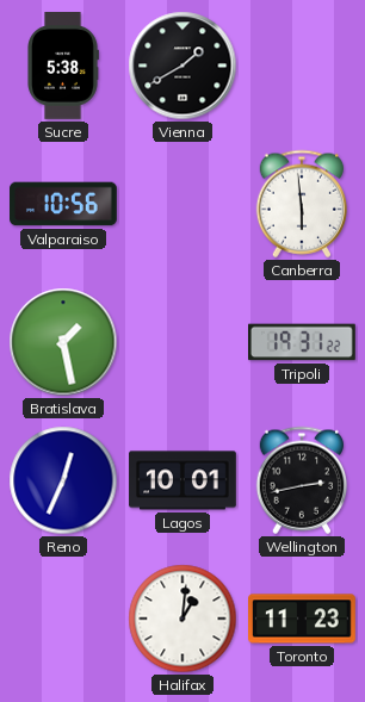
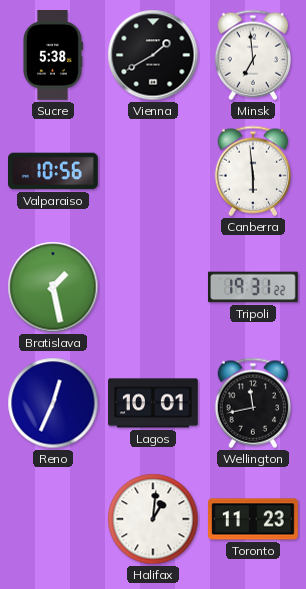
Minsk: none -> 6:59
Wellington: 2:43 -> 11:43
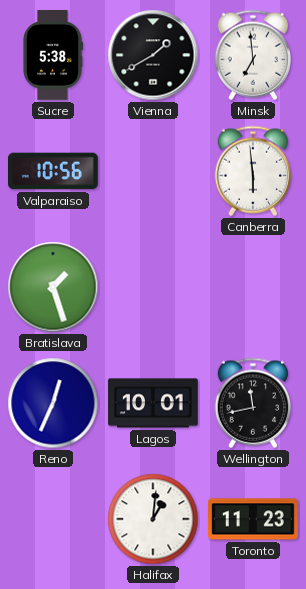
Bratislava: 1:28 -> 1:27
Tripoli: 19:31 -> none
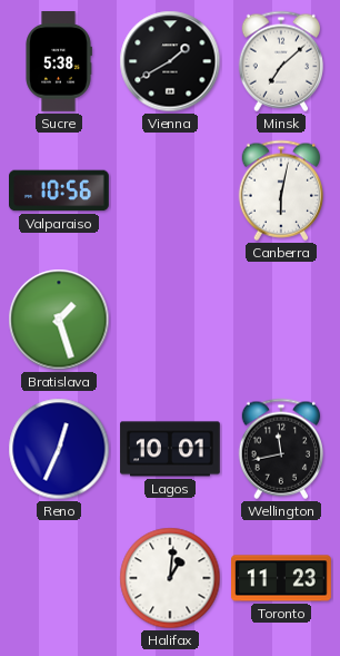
Minsk: 6:59 -> 7:08
Canberra: 5:59 -> 6:02
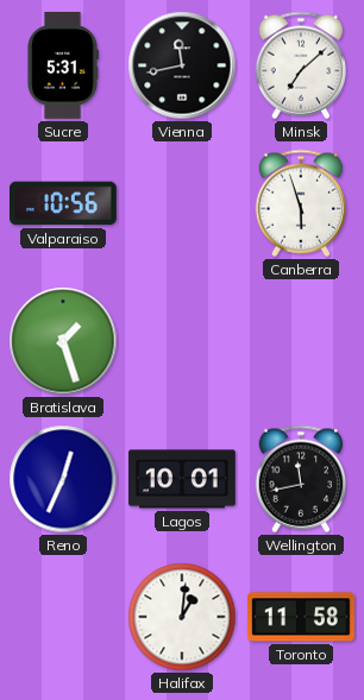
Sucre: 5:38 -> 5:31
Vienna: 1:40 -> 11:43
Canberra: 6:02 -> 5:57
Toronto: 11:23 -> 11:58
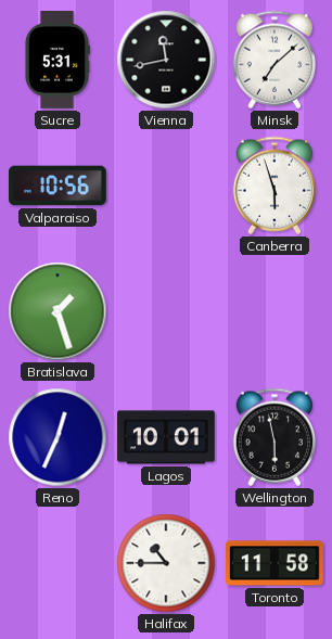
Wellington: 11:43 -> 5:58
Halifax: 1:01 -> 10:45
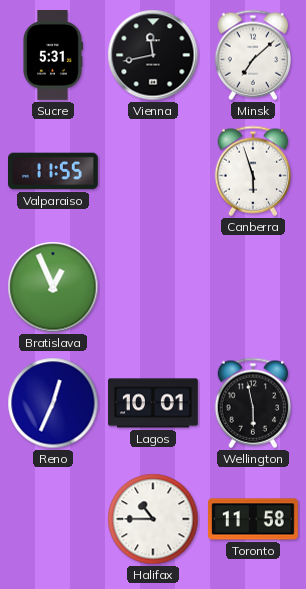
Valparaiso: 10:56 -> 11:55
Bratislava: 1:27 -> 12:56
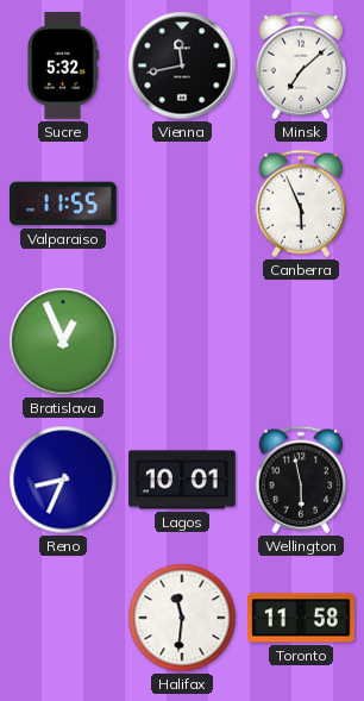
Sucre: 5:31 -> 5:32
Canberra: 5:57 -> 5:56
Reno: 12:34 -> 8:34
Halifax: 10:45 -> 11:31
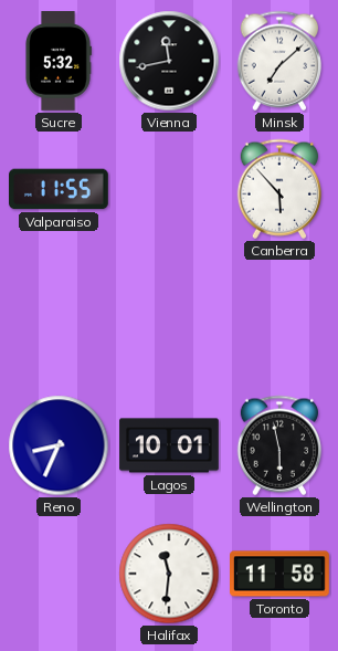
Canberra: 5:56 -> 5:53
Bratislava: 12:56 -> none
